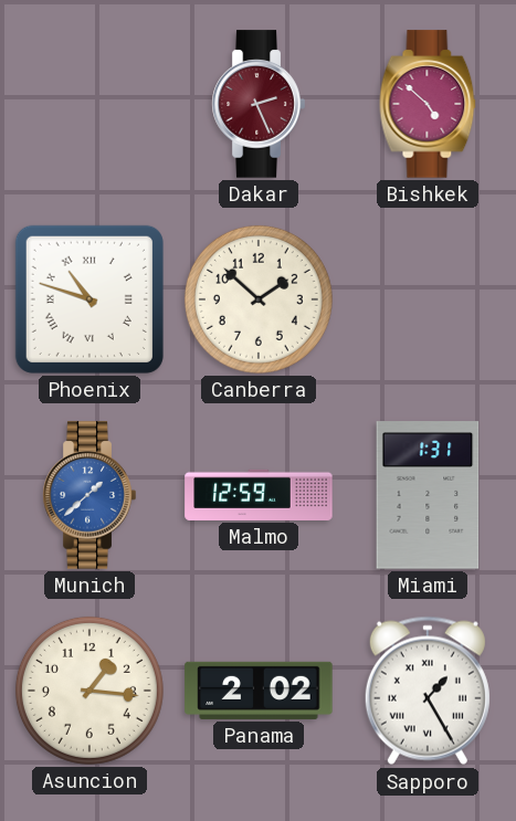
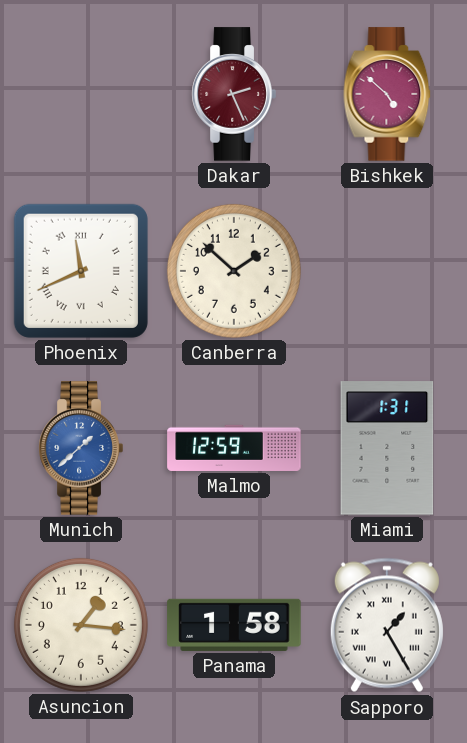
Phoenix: 10:48 -> 11:41
Panama: 2:02 -> 1:58
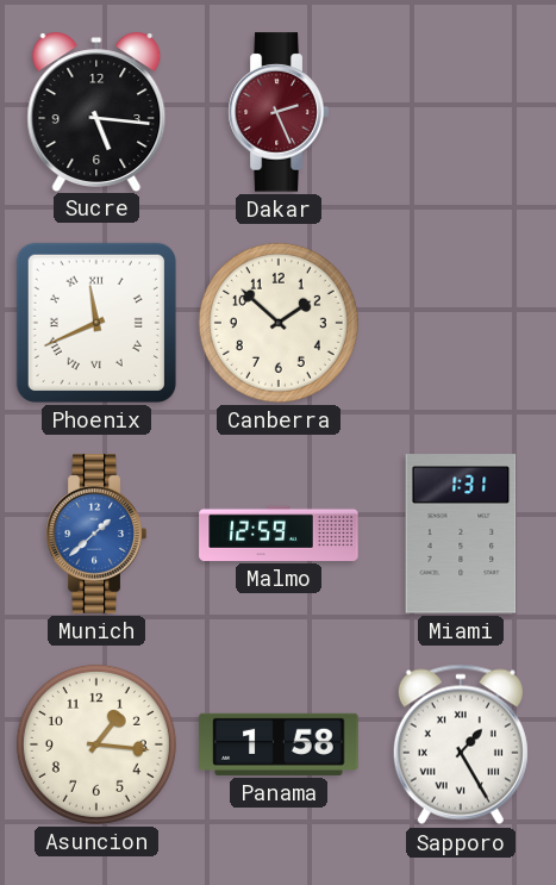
Sucre: none -> 5:16
Bishkek: 4:52 -> none
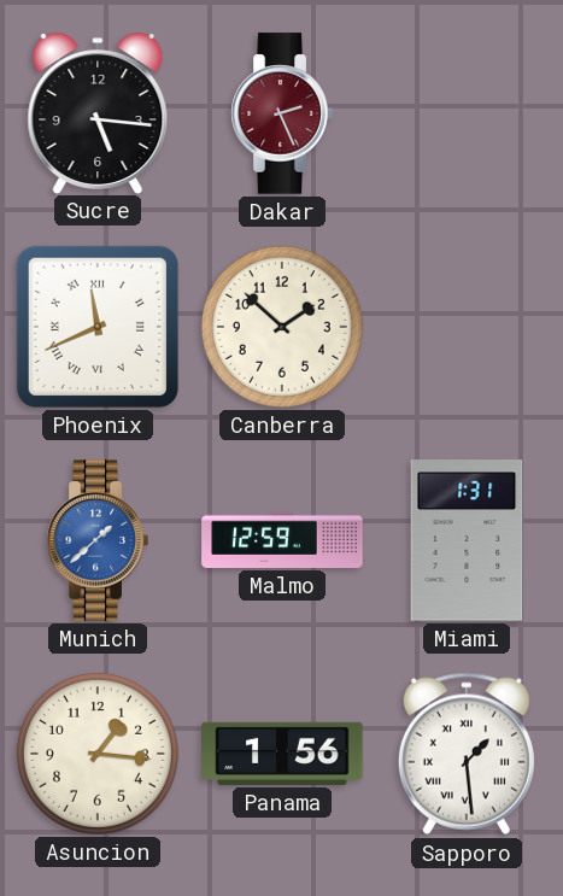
Panama: 1:58 -> 1:56
Sapporo: 1:25 -> 1:29
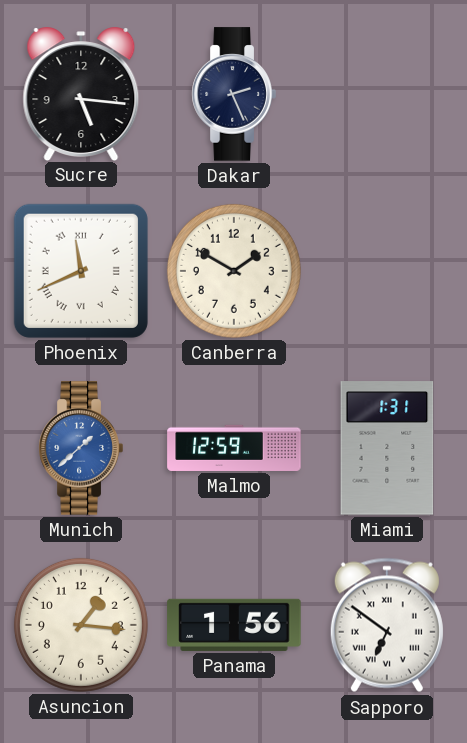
Dakar dial: burgundy -> navy
Canberra: 1:52 -> 1:50
Sapporo: 1:29 -> 6:51
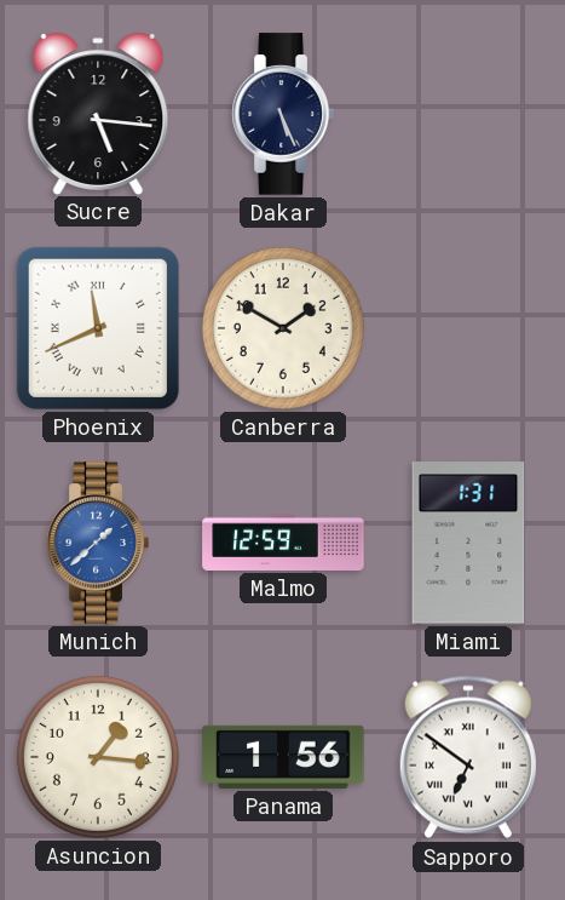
Dakar: 2:26 -> 5:26
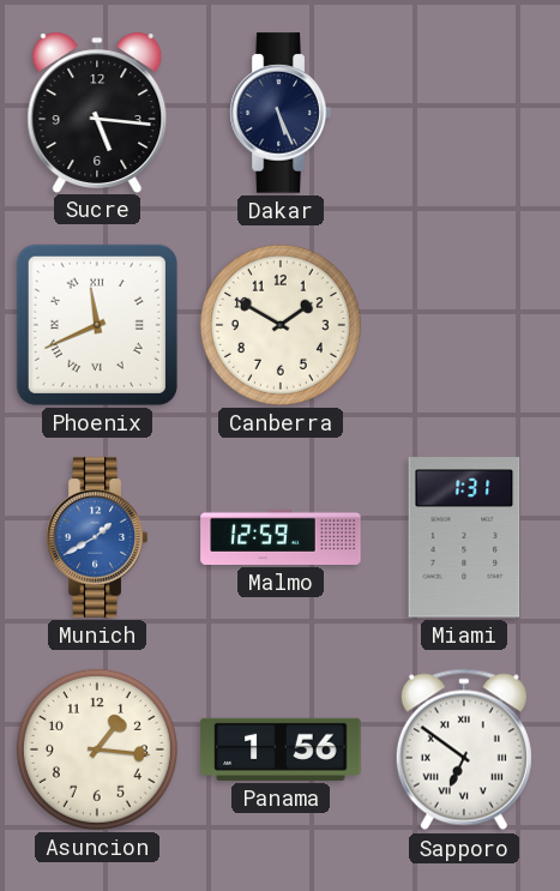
Munich: 1:38 -> 1:40
